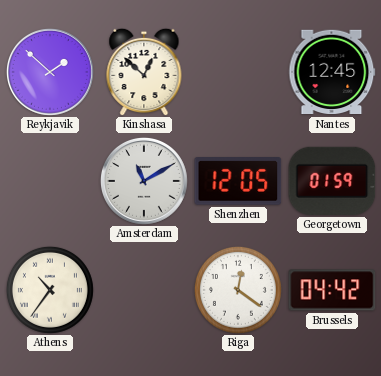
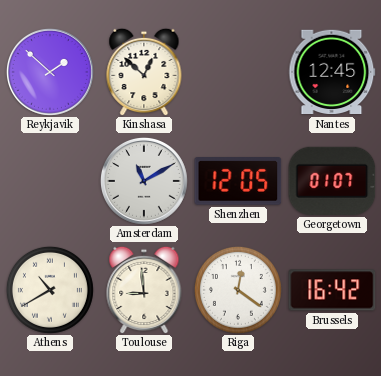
Georgetown: 01:59 -> 01:07
Athens: 10:36 -> 10:40
Toulouse: none -> 8:59
Brussels: 04:42 -> 16:42
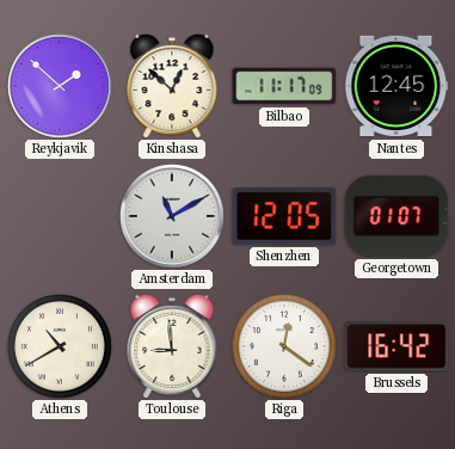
Bilbao: none -> 11:17
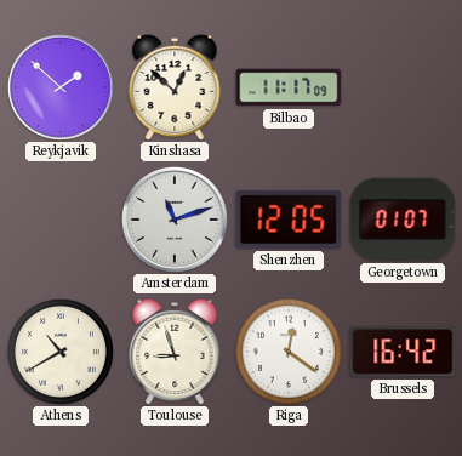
Nantes: 12:45 -> none
Amsterdam: 11:10 -> 11:12
Toulouse: 8:59 -> 8:57
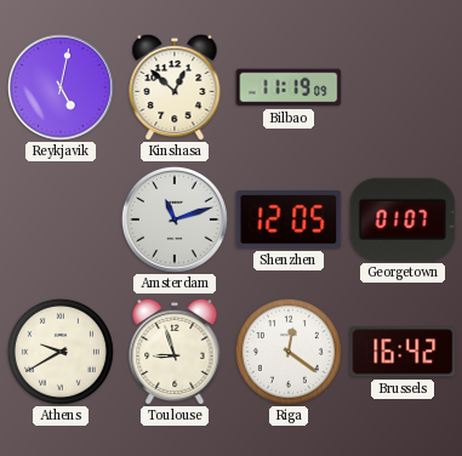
Reykjavik: 1:52 -> 5:02
Bilbao: 11:17 -> 11:19
Athens: 10:40 -> 9:40
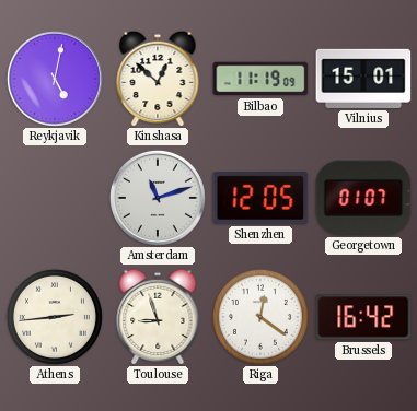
Vilnius: none -> 15:01
Athens: 9:40 -> 2:44
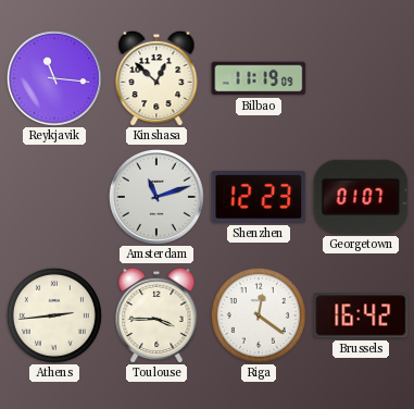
Reykjavik: 5:02 -> 11:16
Vilnius: 15:01 -> none
Shenzhen: 12:05 -> 12:23
Toulouse: 8:57 -> 3:45
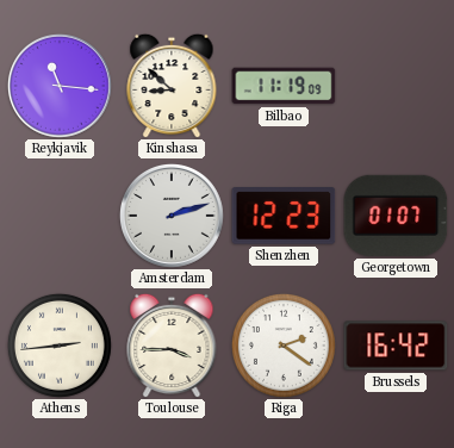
Kinshasa: 12:52 -> 8:52
Amsterdam: 11:12 -> 2:12
Riga: 12:21 -> 2:21
